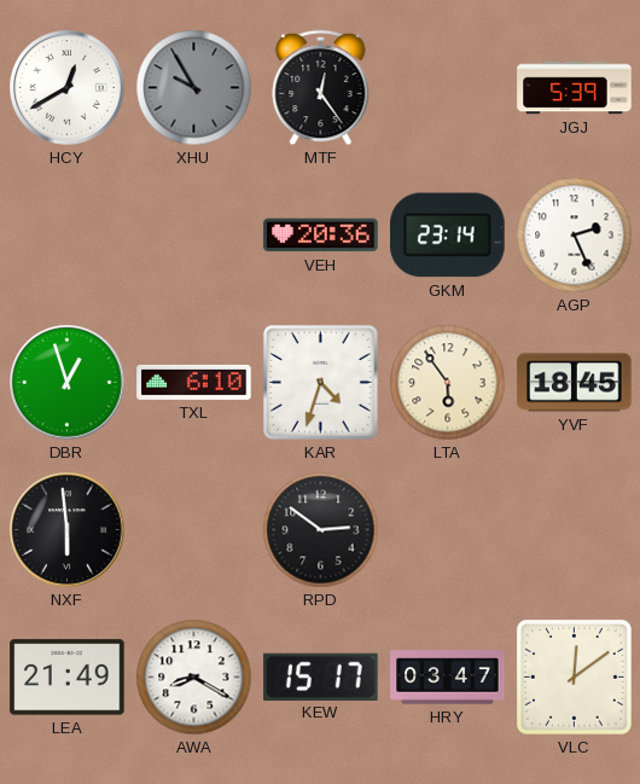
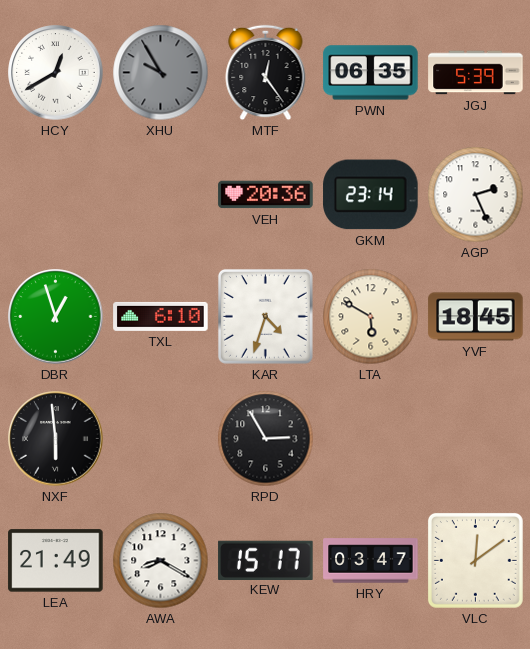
PWN: none -> 06:35
LTA: 5:54 -> 5:50
RPD: 2:51 -> 2:55
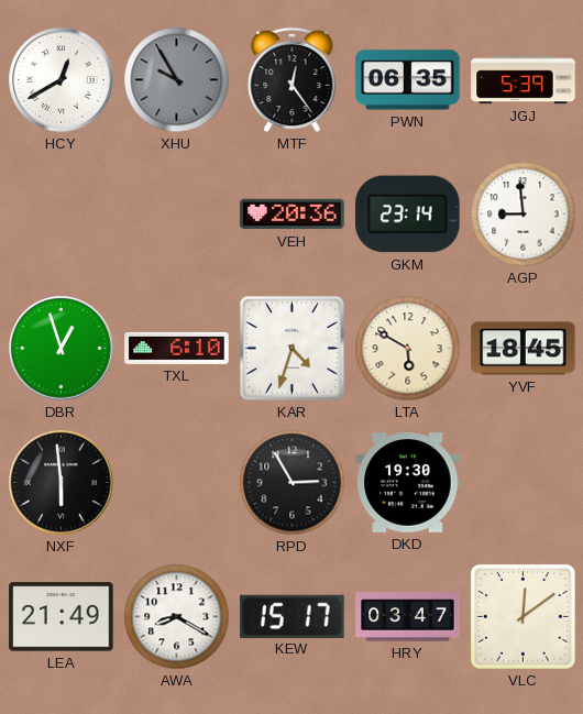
AGP: 2:26 -> 8:59
DKD: none -> 19:30
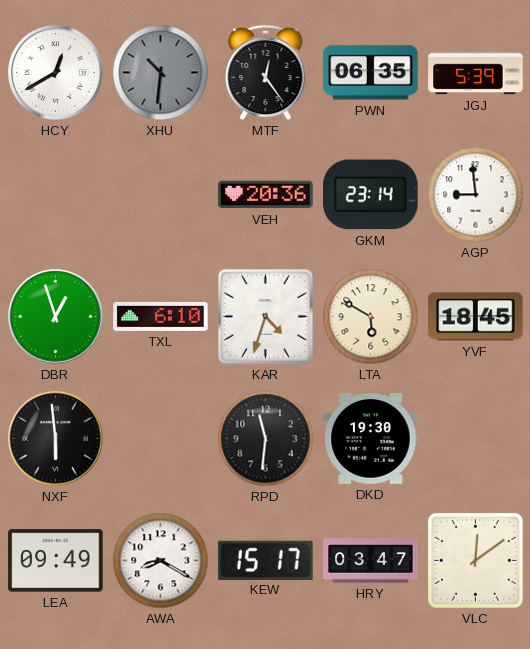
XHU: 9:55 -> 10:31
RPD: 2:55 -> 11:31
LEA: 21:49 -> 09:49
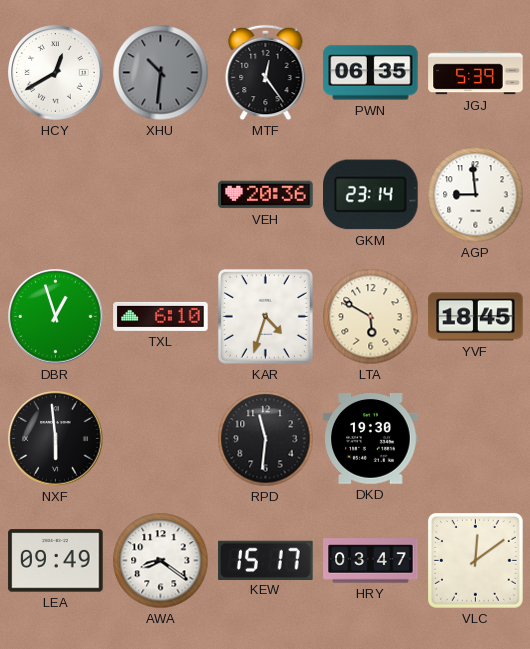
AWA: 8:20 -> 8:21
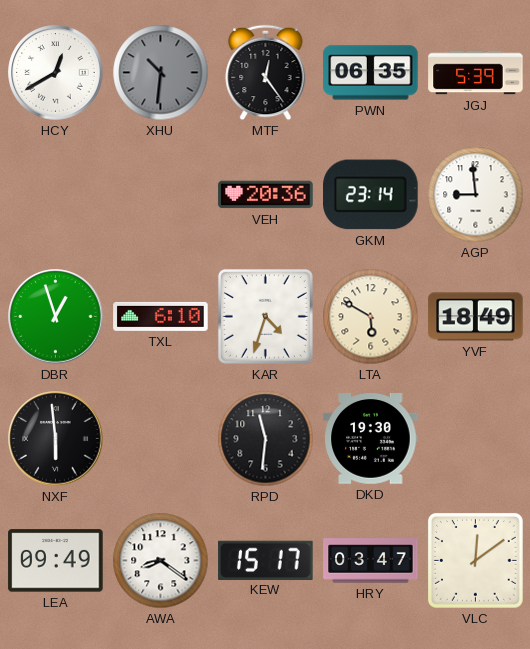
YVF: 18:45 -> 18:49
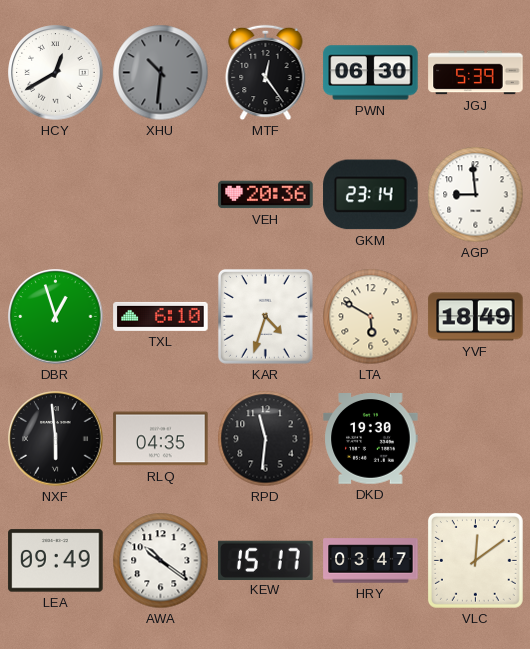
PWN: 06:35 -> 06:30
RLQ: none -> 04:35
AWA: 8:21 -> 10:21
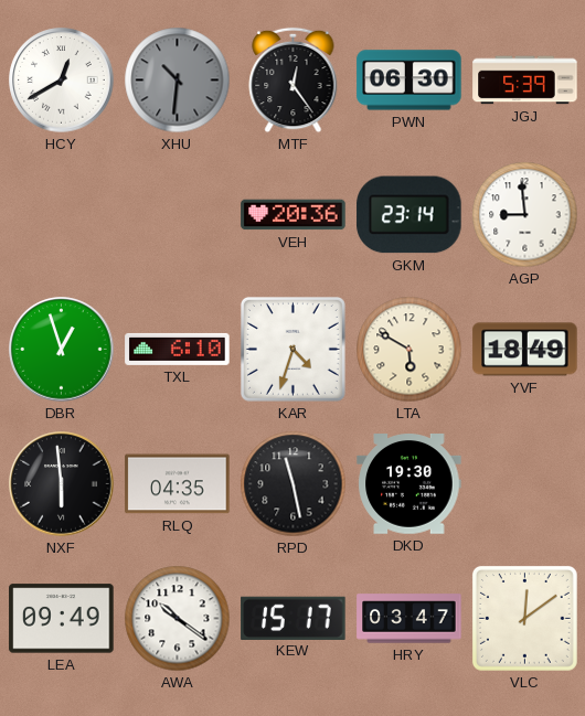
RPD: 11:31 -> 11:28
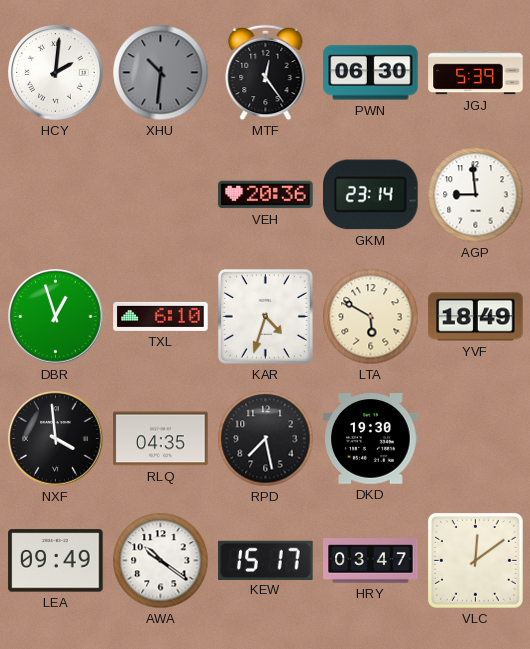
HCY: 12:40 -> 2:01
NXF: 5:59 -> 3:59
RPD: 11:28 -> 7:28
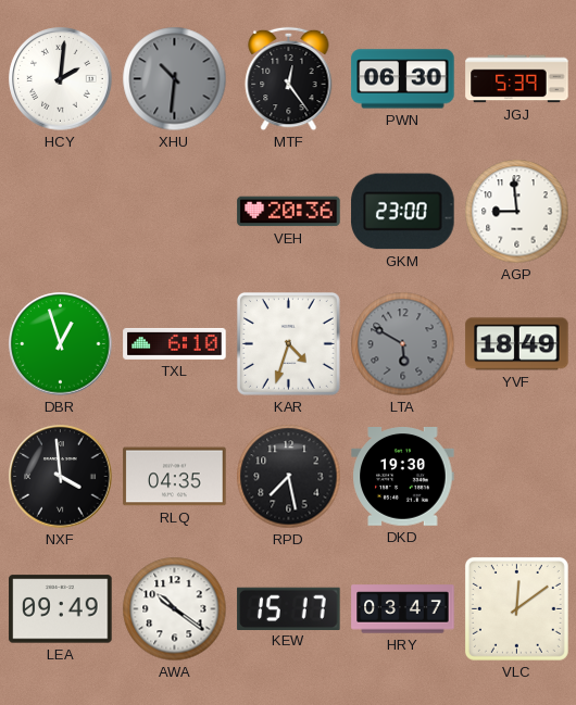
GKM: 23:14 -> 23:00
LTA dial: cream -> grey
